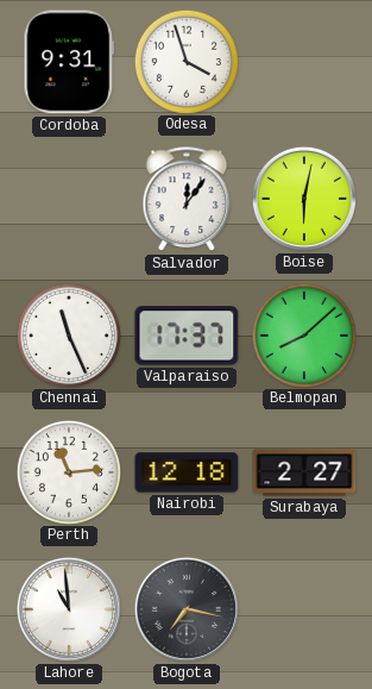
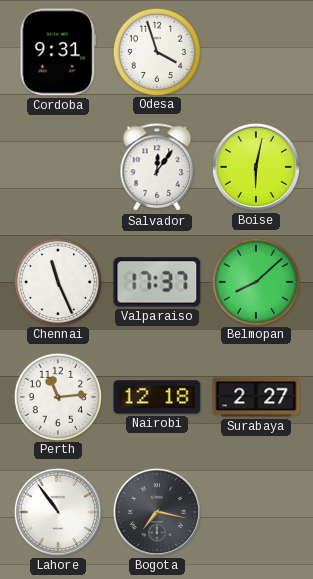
Lahore: 10:59 -> 10:54
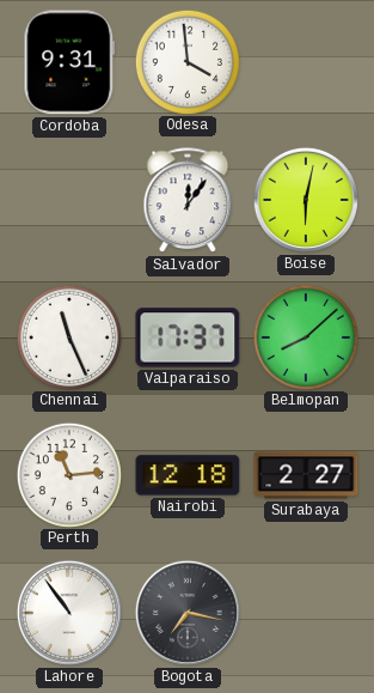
Odesa: 3:57 -> 3:59
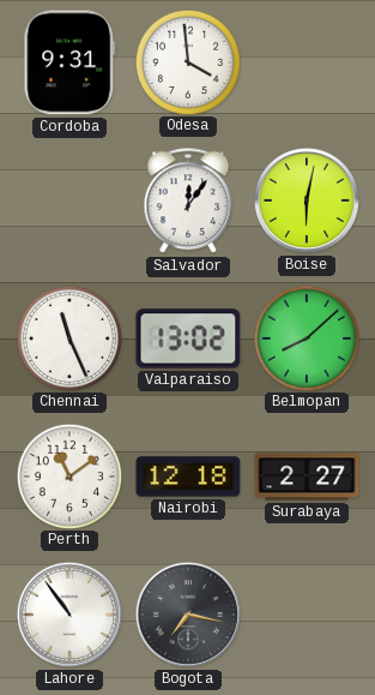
Valparaiso: 17:37 -> 13:02
Perth: 11:14 -> 11:09
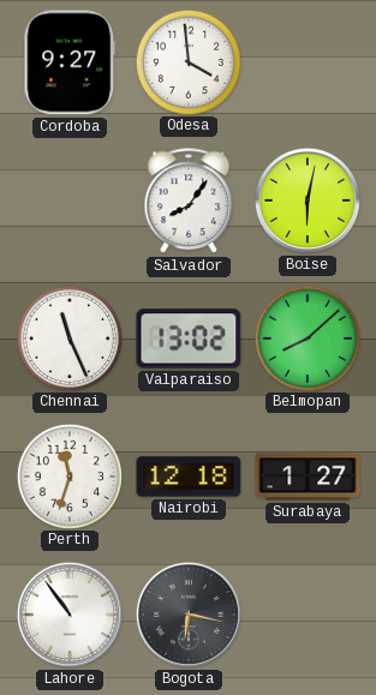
Cordoba: 9:31 -> 9:27
Salvador: 12:06 -> 8:06
Perth: 11:09 -> 11:33
Surabaya: 2:27 -> 1:27
Bogota: 7:17 -> 6:17
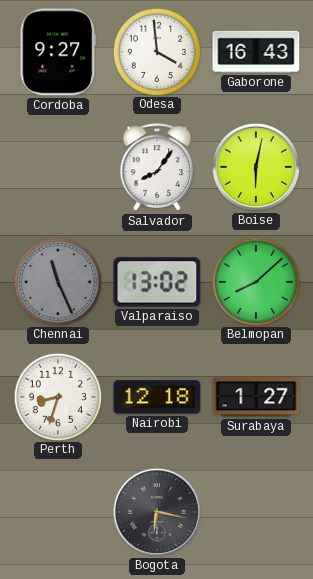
Gaborone: none -> 16:43
Chennai dial: white -> grey
Perth: 11:33 -> 8:33
Lahore: 10:54 -> none
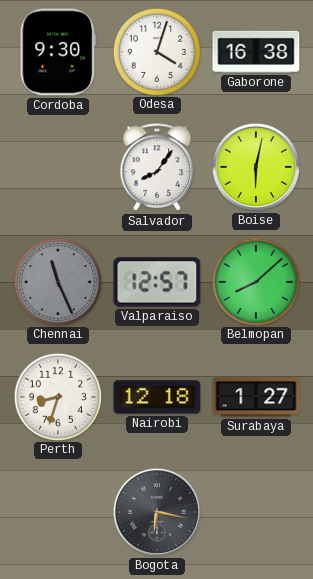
Cordoba: 9:27 -> 9:30
Odesa: 3:59 -> 4:03
Gaborone: 16:43 -> 16:38
Valparaiso: 13:02 -> 12:57
